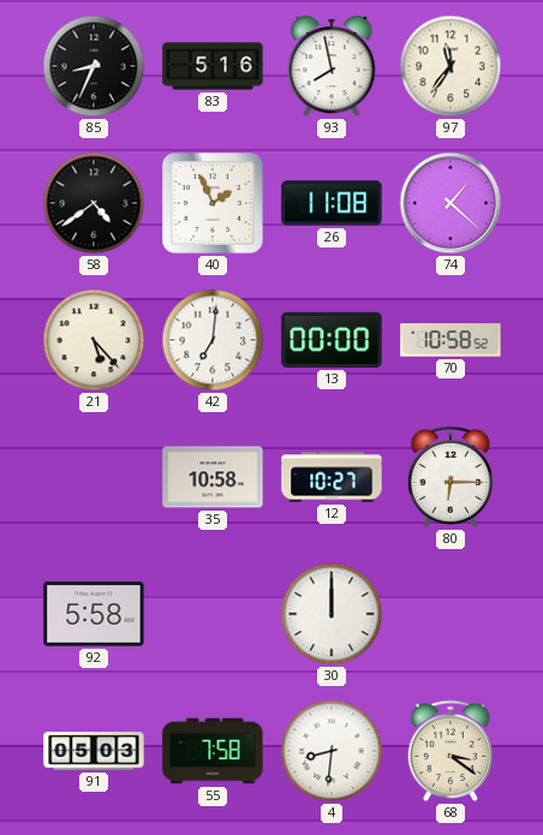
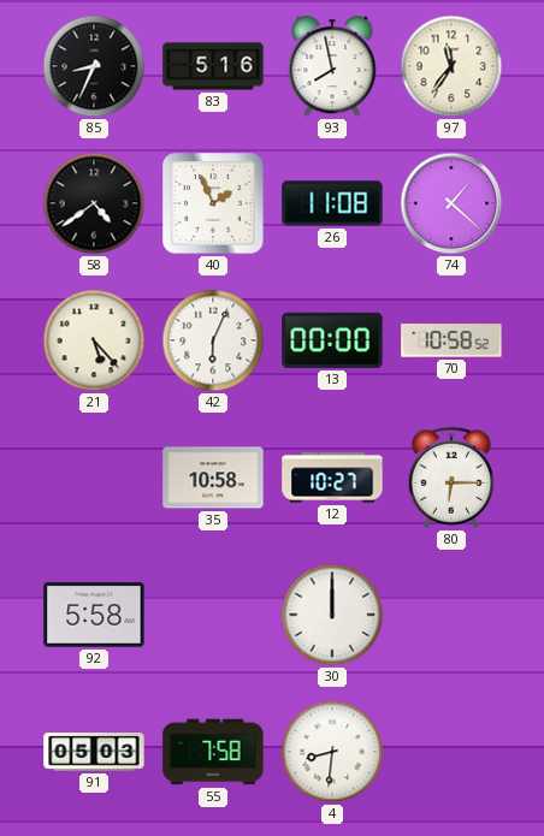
42: 7:01 -> 6:04
68: 3:21 -> none
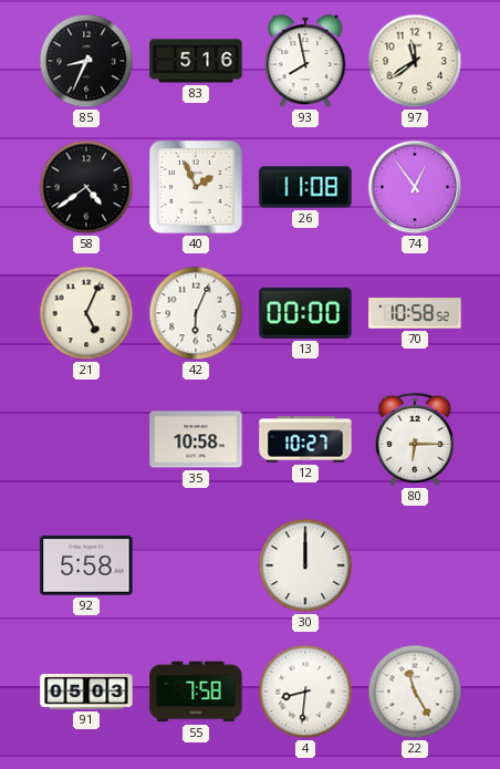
97: 11:36 -> 11:39
74: 1:22 -> 12:54
21: 5:23 -> 5:04
22: none -> 11:25
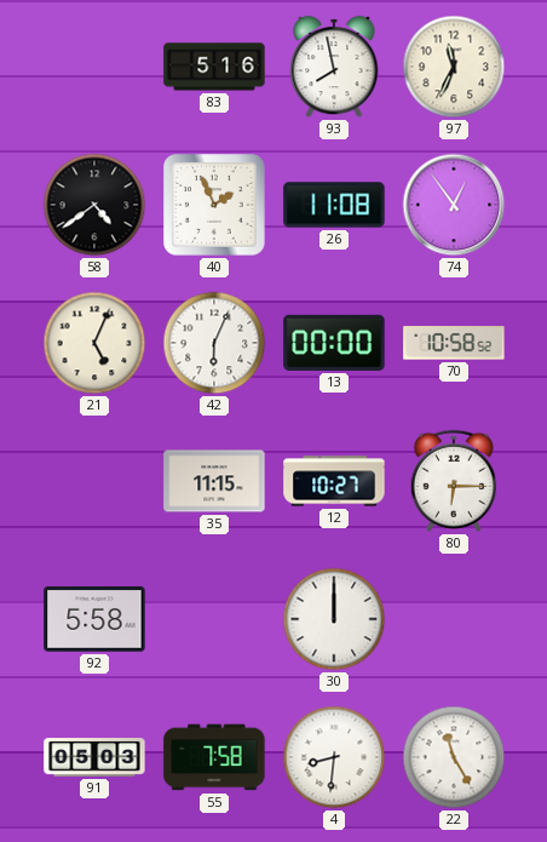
85: 8:34 -> none
97: 11:39 -> 11:34
35: 10:58 -> 11:15
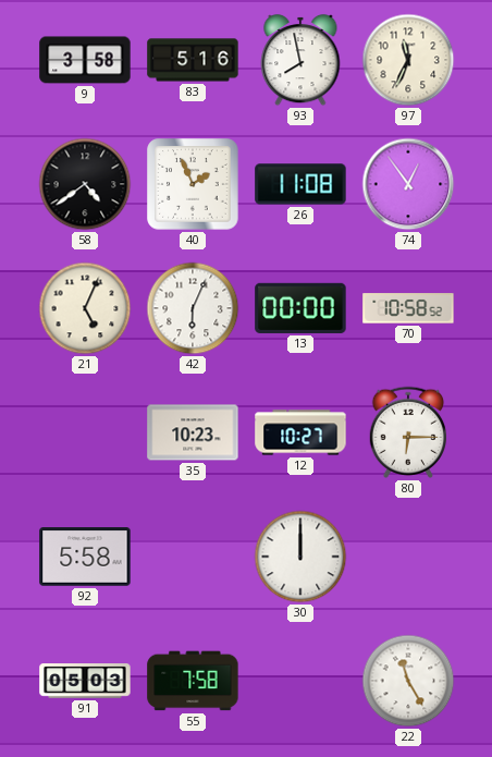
9: none -> 3:58
35: 11:15 -> 10:23
4: 8:31 -> none
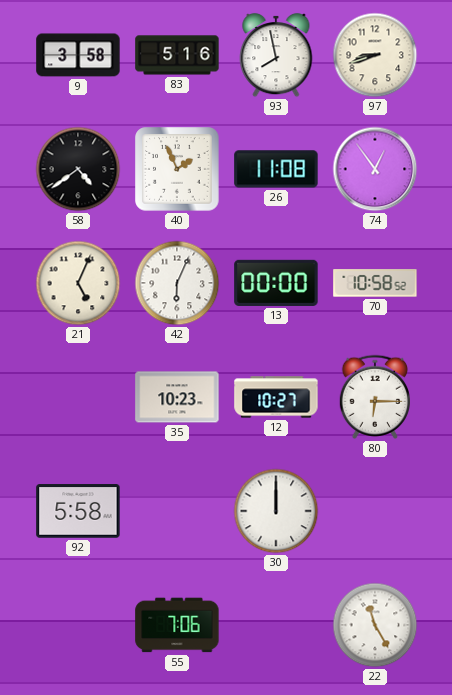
97: 11:34 -> 8:42
91: 05:03 -> none
55: 7:58 -> 7:06
